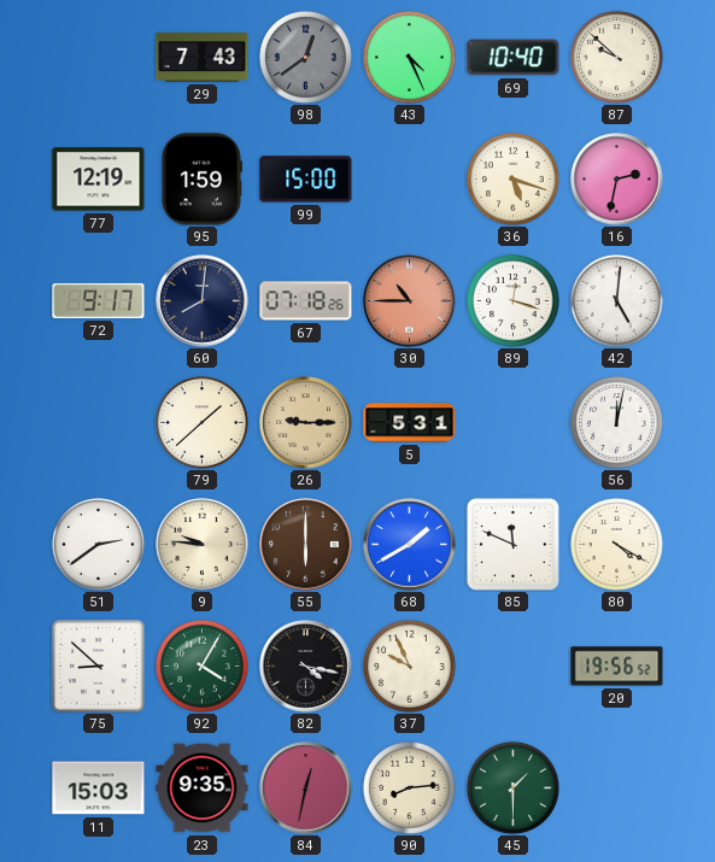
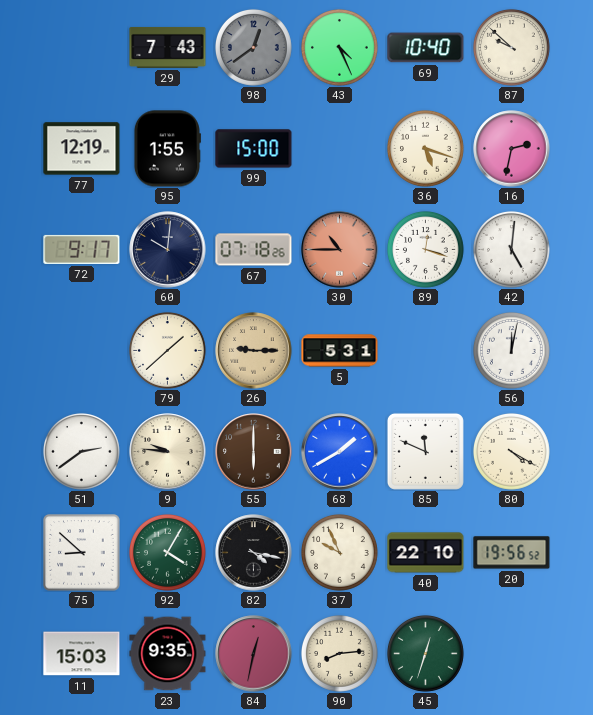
95: 1:59 -> 1:55
60: 8:01 -> 10:01
40: none -> 22:10
45: 1:30 -> 12:33
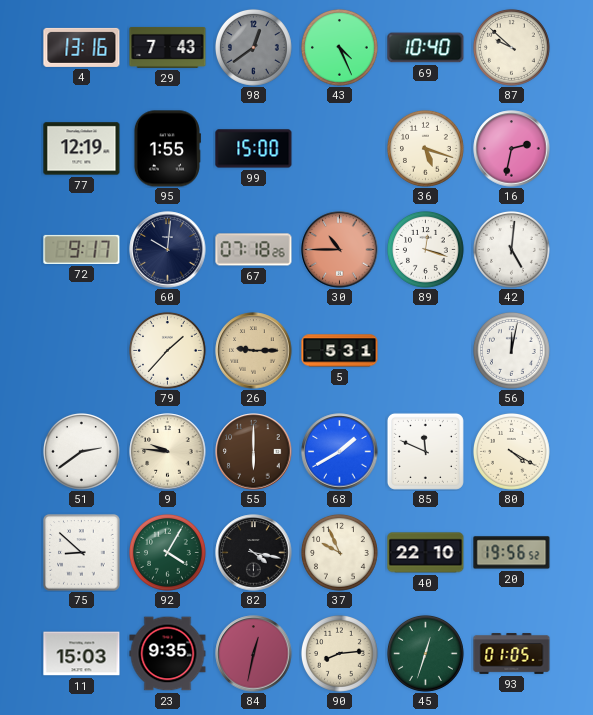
4: none -> 13:16
79: 1:38 -> 1:37
93: none -> 01:05
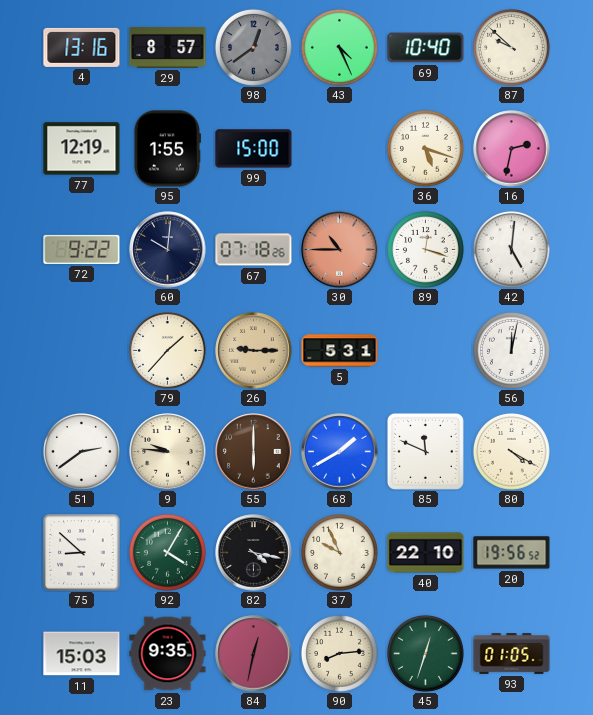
29: 7:43 -> 8:57
72: 9:17 -> 9:22
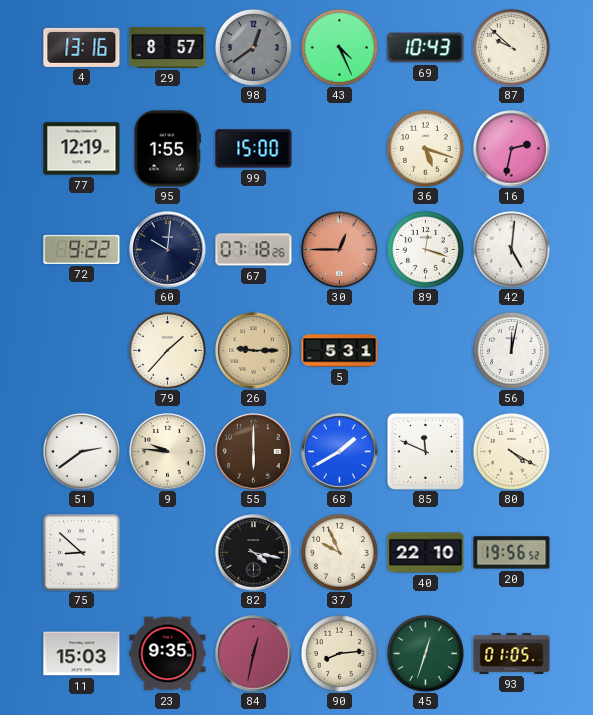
69: 10:40 -> 10:43
30: 10:45 -> 12:45
92: 4:05 -> none
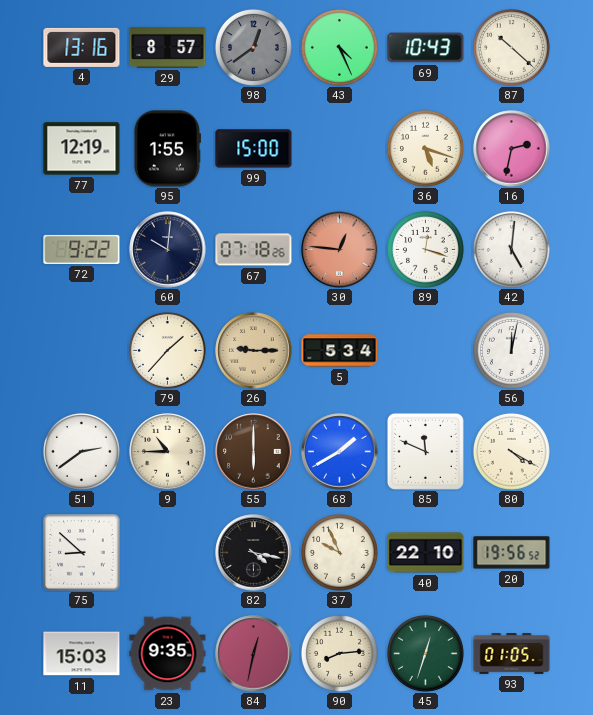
87: 9:52 -> 10:22
30: 12:45 -> 12:46
5: 5:31 -> 5:34
9: 9:46 -> 10:45
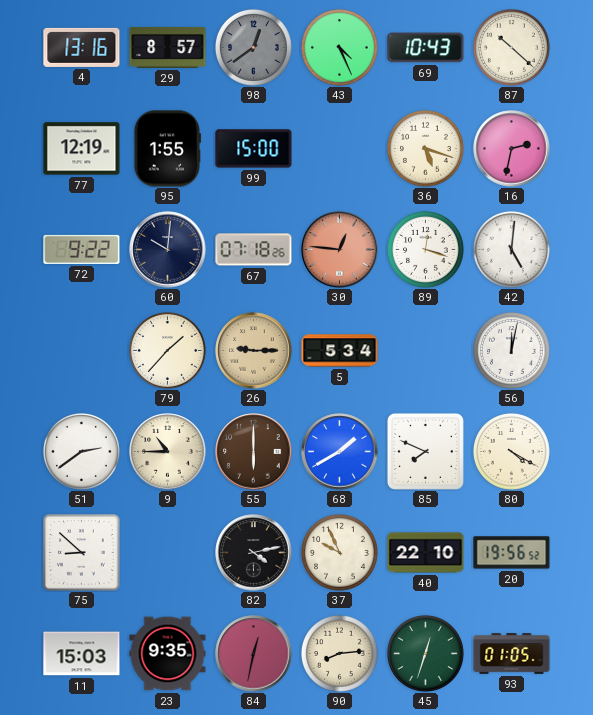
85: 11:49 -> 7:49
82: 4:17 -> 4:13
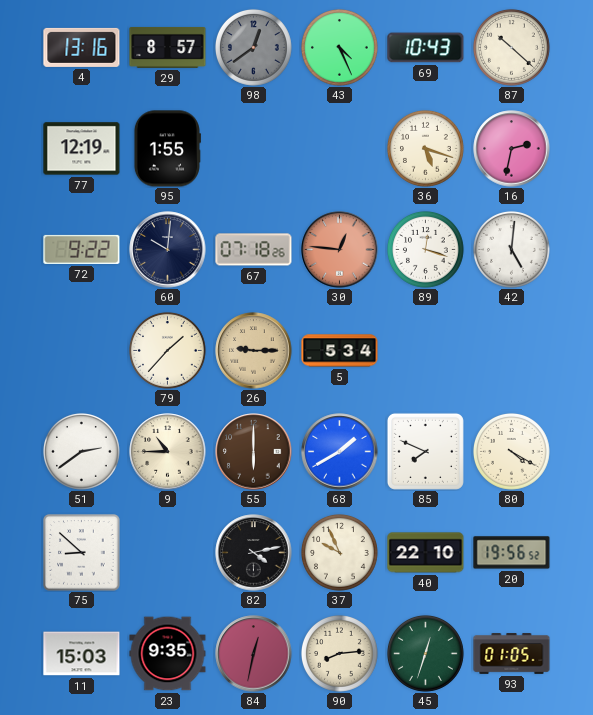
99: 15:00 -> none
56: 12:02 -> none
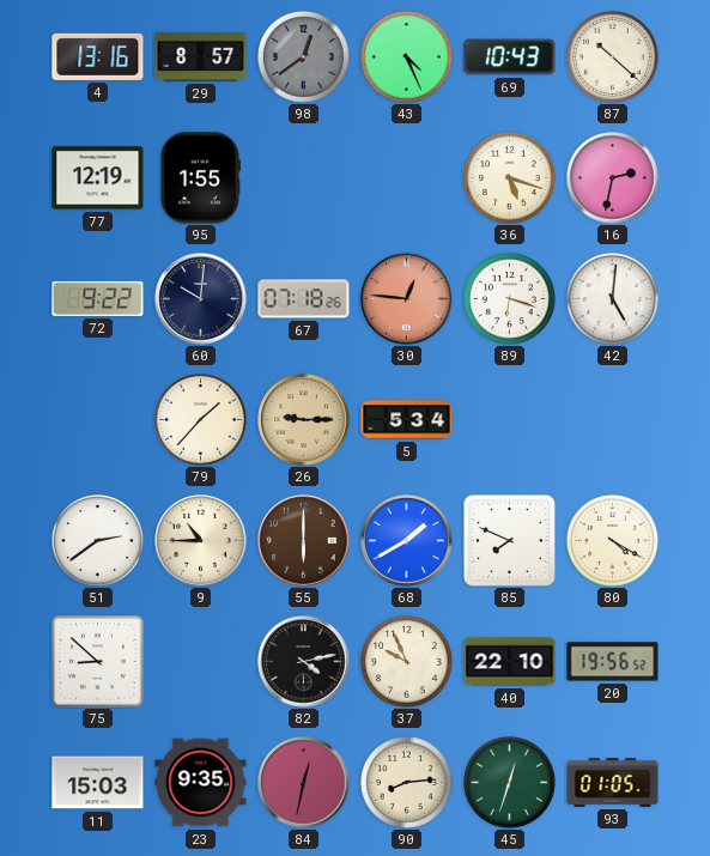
89: 12:18 -> 6:18
